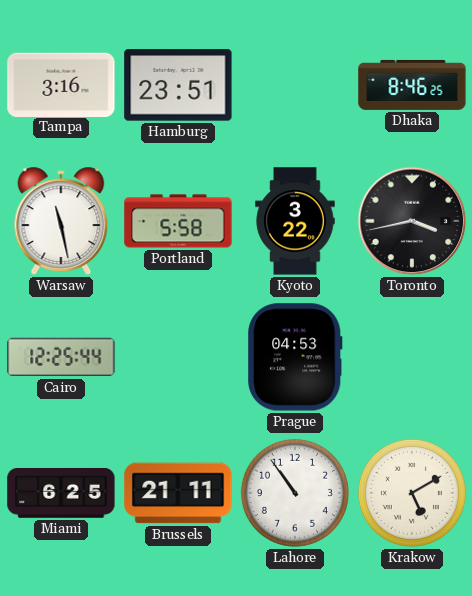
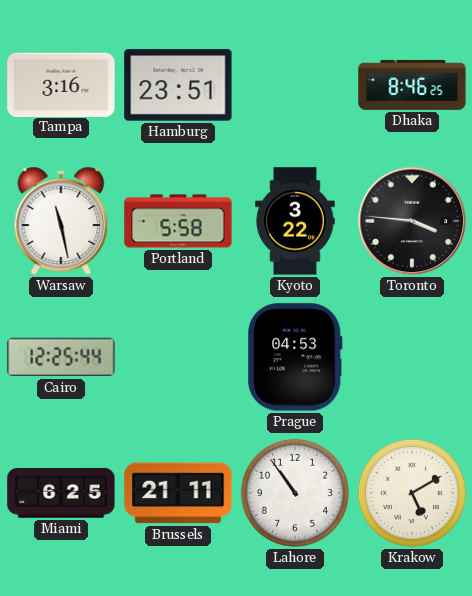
Toronto: 3:43 -> 3:46
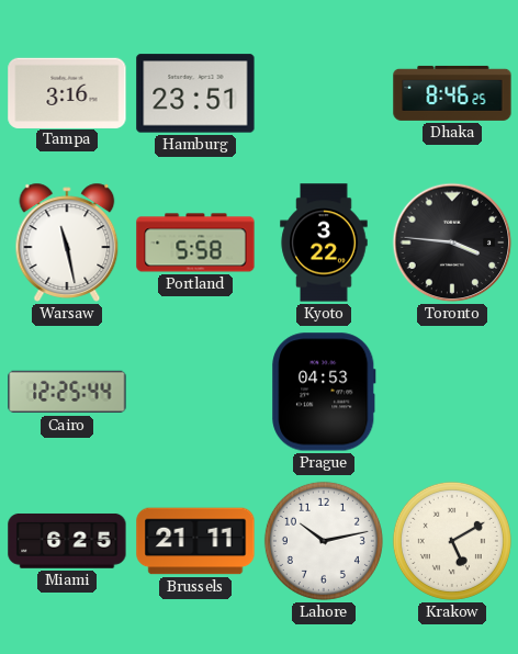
Lahore: 10:54 -> 10:13
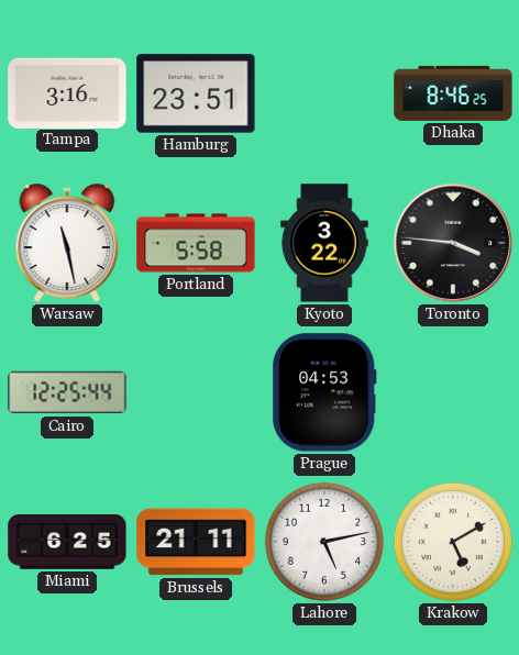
Lahore: 10:13 -> 5:13
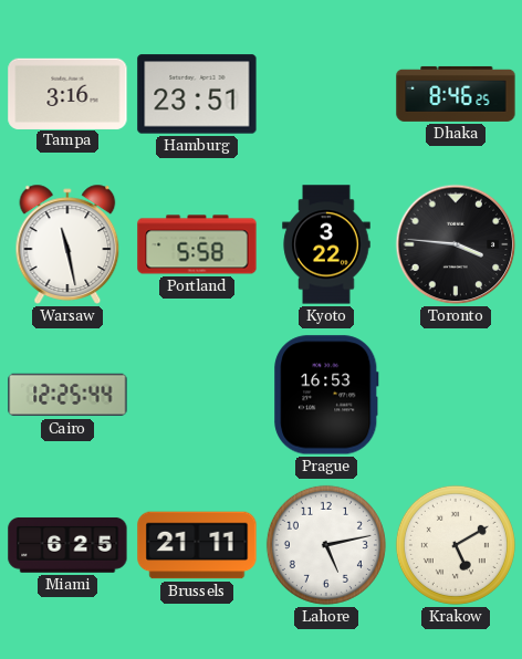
Prague: 04:53 -> 16:53
